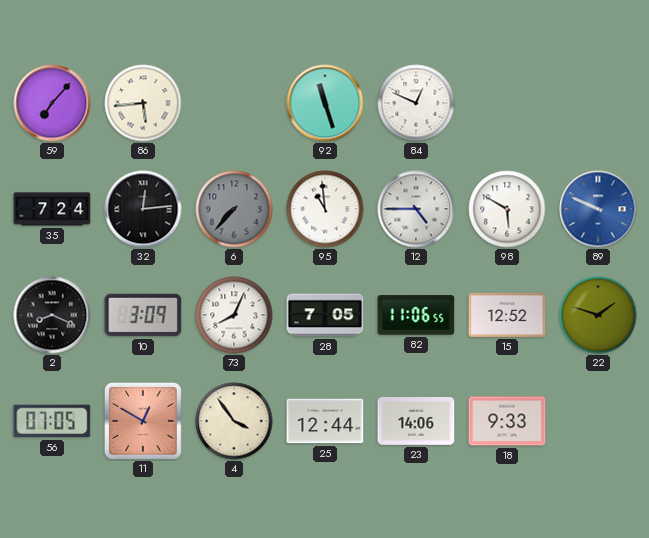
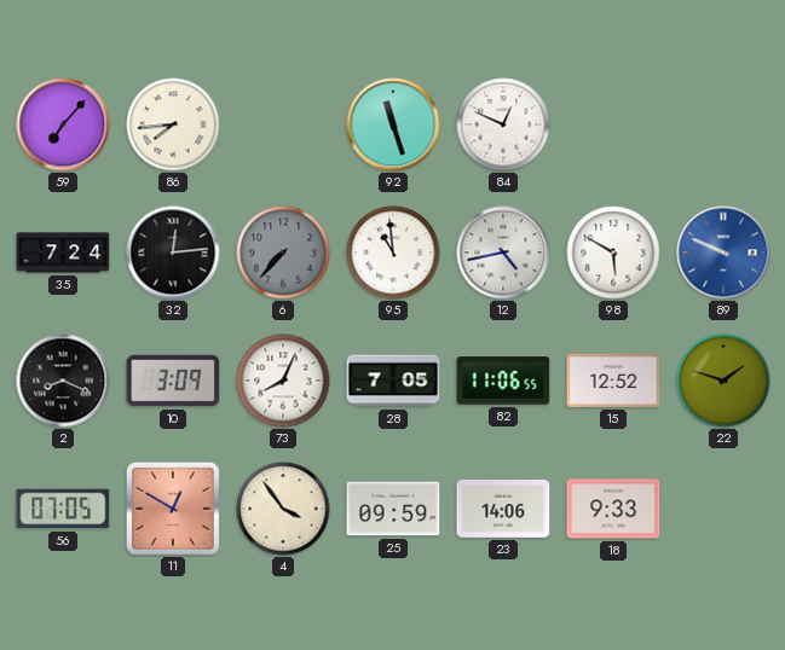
86: 5:44 -> 7:44
12: 4:45 -> 4:43
25: 12:44 -> 09:59
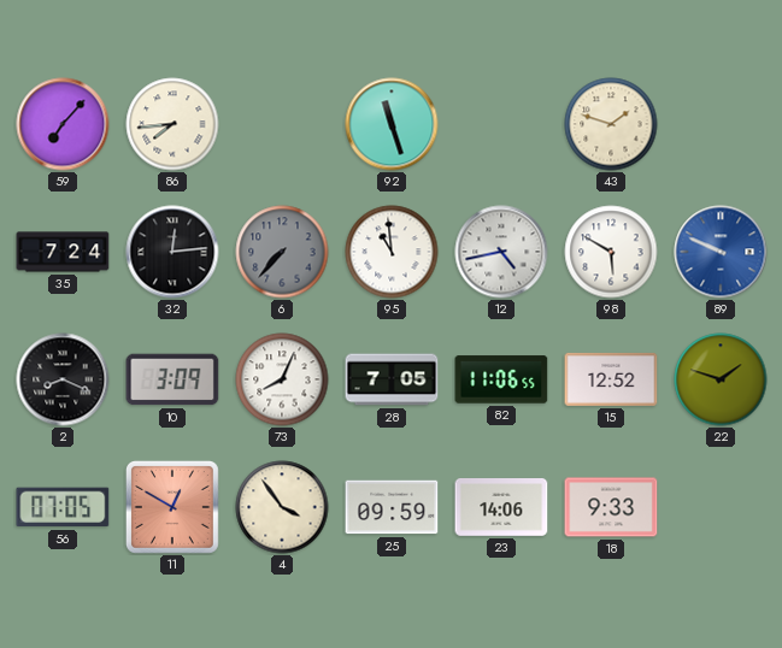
84: 12:49 -> none
43: none -> 1:48
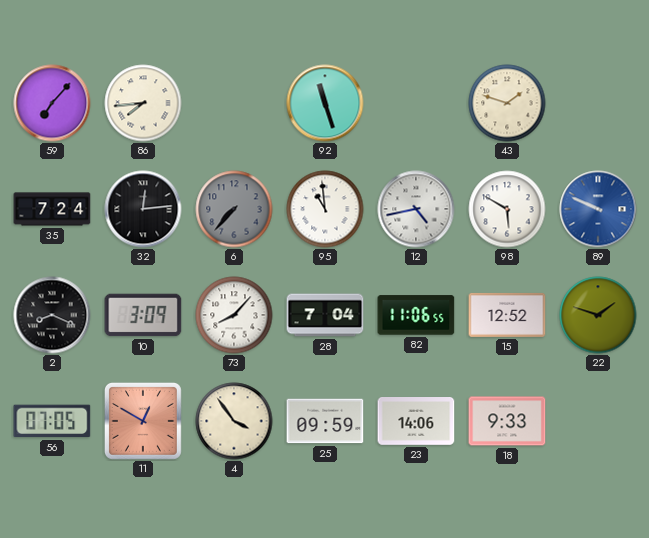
73: 8:04 -> 8:07
28: 7:05 -> 7:04
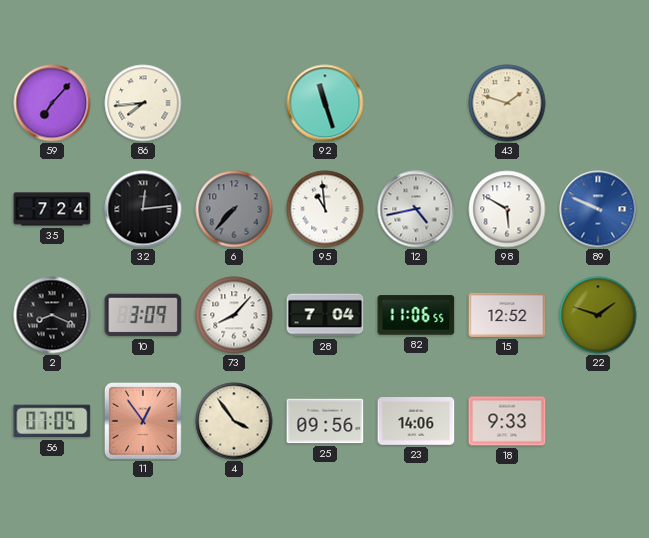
11: 12:50 -> 12:54
25: 09:59 -> 09:56
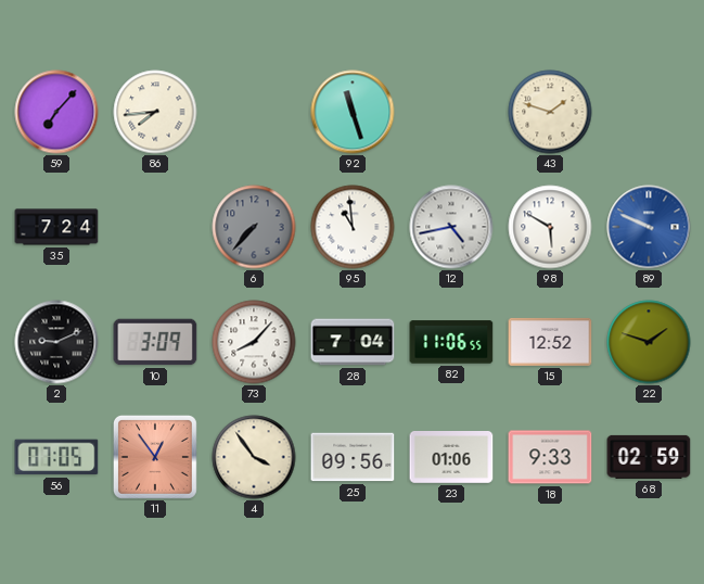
32: 12:14 -> none
2: 8:19 -> 9:11
23: 14:06 -> 01:06
68: none -> 02:59
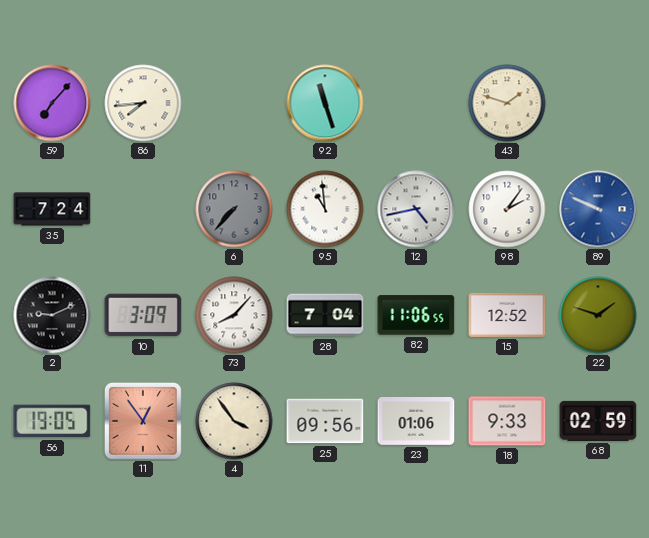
98: 5:50 -> 2:06
56: 07:05 -> 19:05
